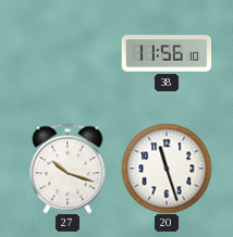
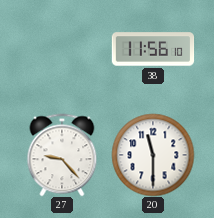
27: 10:18 -> 9:23
20: 11:27 -> 11:30
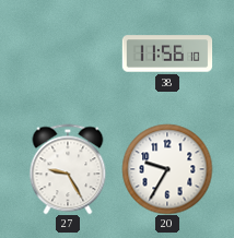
27: 9:23 -> 9:25
20: 11:30 -> 9:35
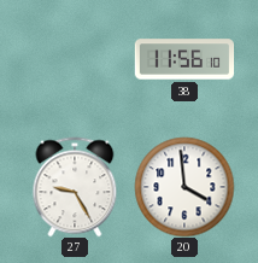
20: 9:35 -> 3:59
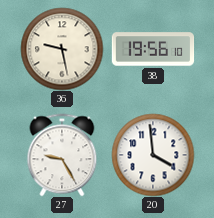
36: none -> 9:28
38: 11:56 -> 19:56
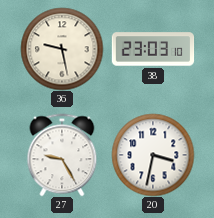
38: 19:56 -> 23:03
20: 3:59 -> 3:32
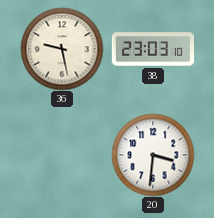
27: 9:25 -> none
20: 3:32 -> 3:31
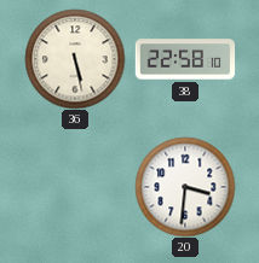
36: 9:28 -> 5:28
38: 23:03 -> 22:58
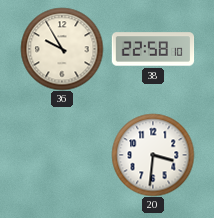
36: 5:28 -> 9:55
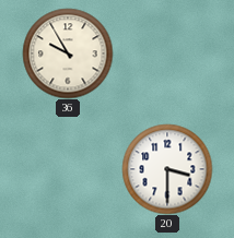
38: 22:58 -> none
20: 3:31 -> 3:30
